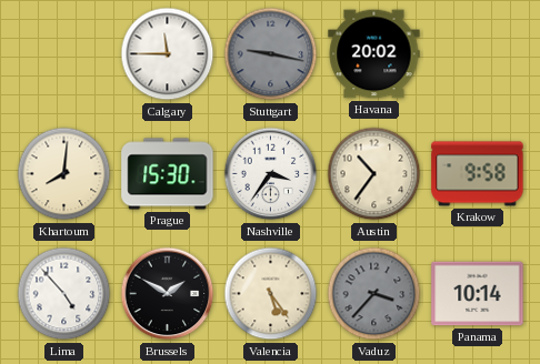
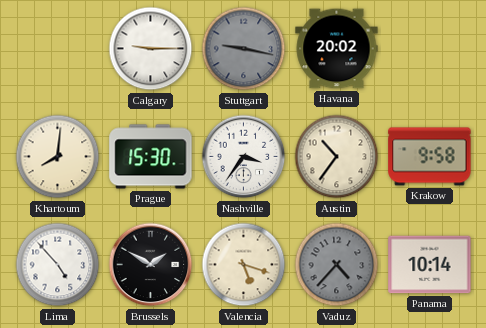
Calgary: 11:45 -> 9:15
Valencia: 5:24 -> 5:18
Vaduz: 3:37 -> 4:37
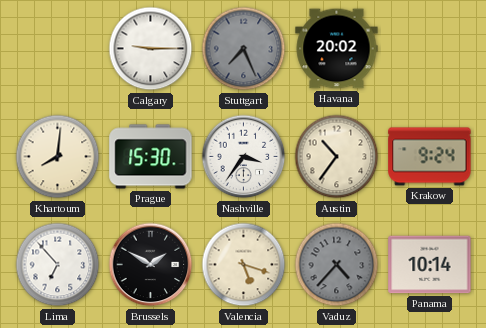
Stuttgart: 9:17 -> 7:26
Krakow: 9:58 -> 9:24
Lima: 4:53 -> 6:53
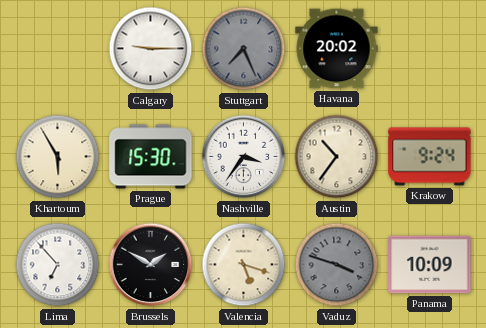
Khartoum: 8:01 -> 5:55
Vaduz: 4:37 -> 3:48
Panama: 10:14 -> 10:09
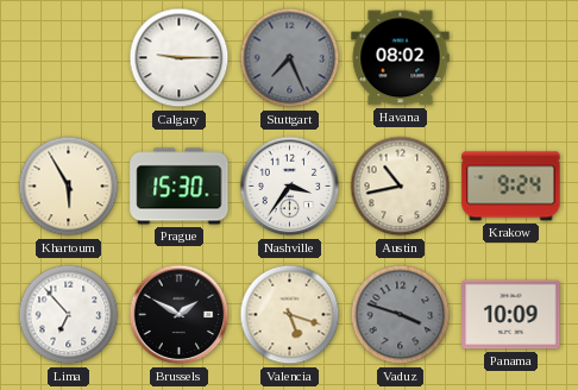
Havana: 20:02 -> 08:02
Austin: 10:36 -> 10:43
